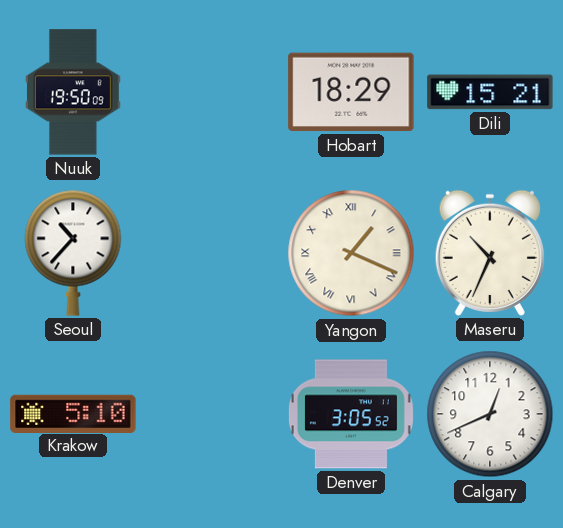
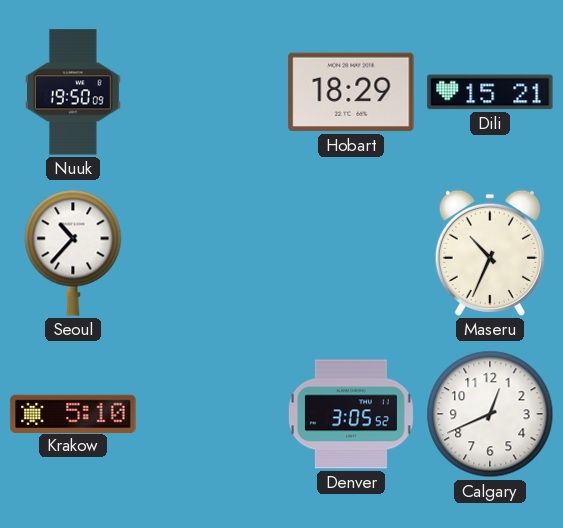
Yangon: 1:19 -> none
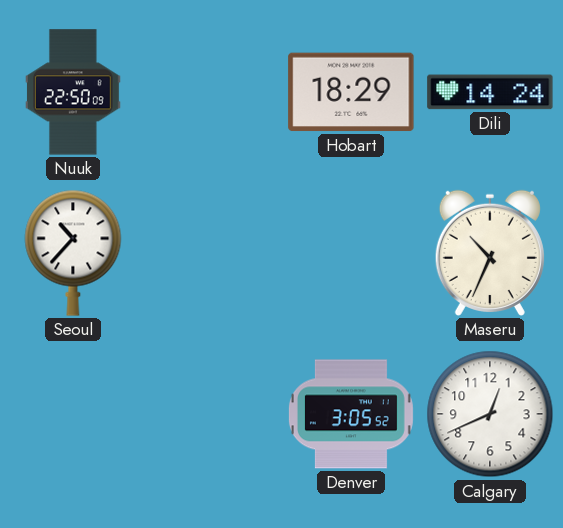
Nuuk: 19:50 -> 22:50
Dili: 15:21 -> 14:24
Krakow: 5:10 -> none
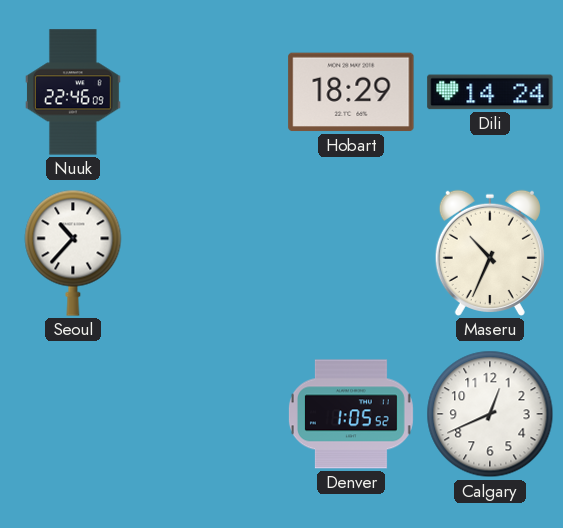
Nuuk: 22:50 -> 22:46
Denver: 3:05 -> 1:05
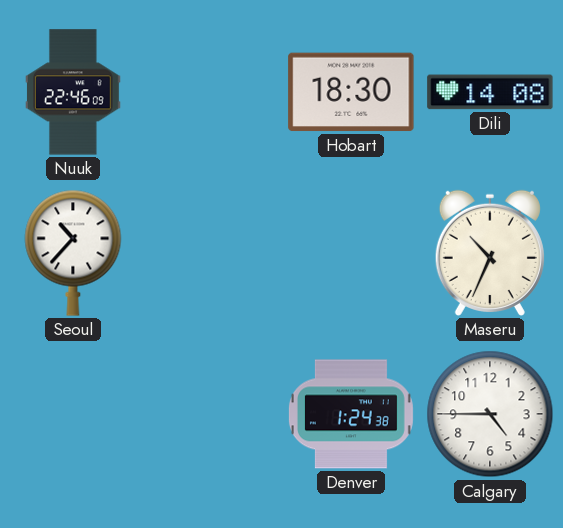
Hobart: 18:29 -> 18:30
Dili: 14:24 -> 14:08
Denver: 1:05 -> 1:24
Calgary: 12:41 -> 4:45
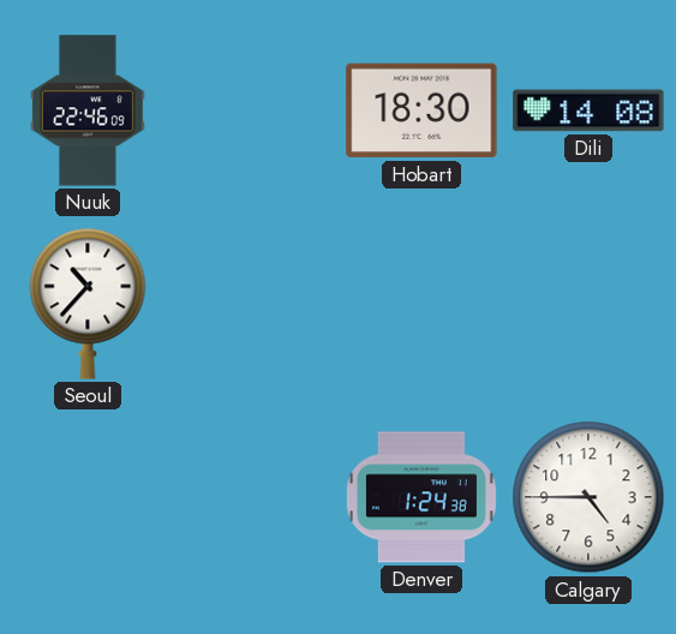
Maseru: 10:34 -> none
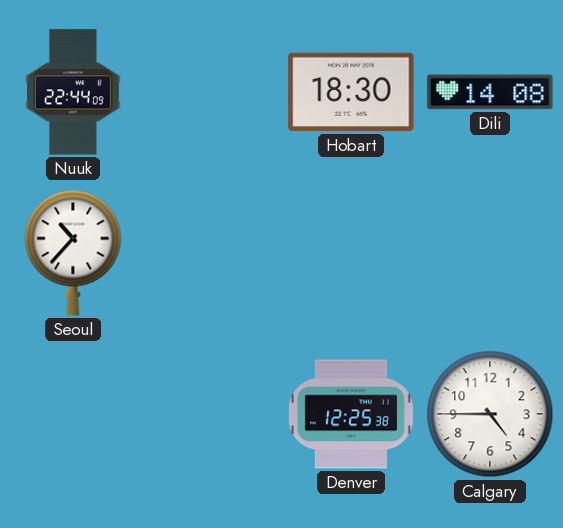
Nuuk: 22:46 -> 22:44
Denver: 1:24 -> 12:25
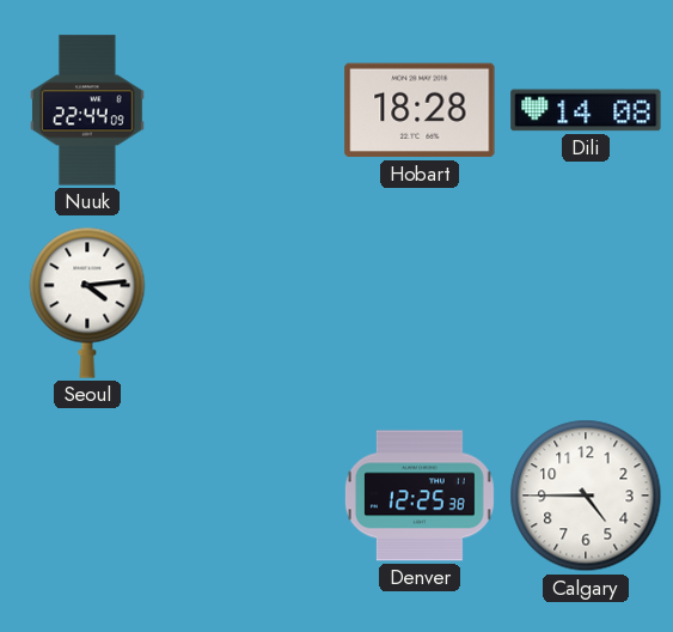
Hobart: 18:30 -> 18:28
Seoul: 10:37 -> 4:14
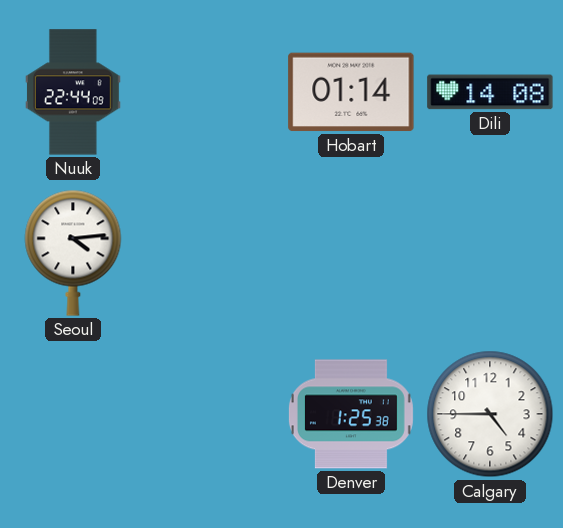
Hobart: 18:28 -> 01:14
Denver: 12:25 -> 1:25
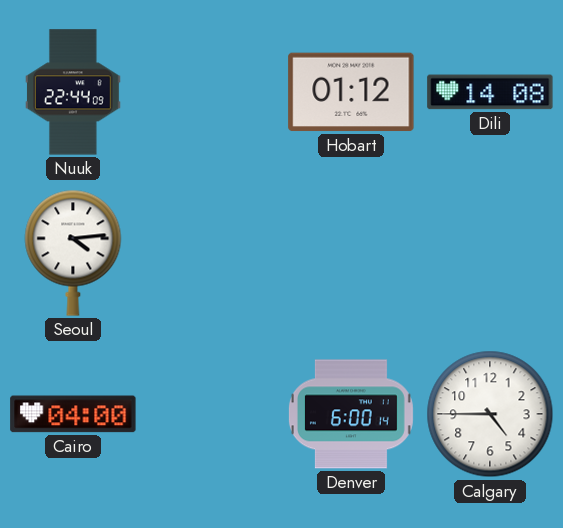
Hobart: 01:14 -> 01:12
Cairo: none -> 04:00
Denver: 1:25 -> 6:00
